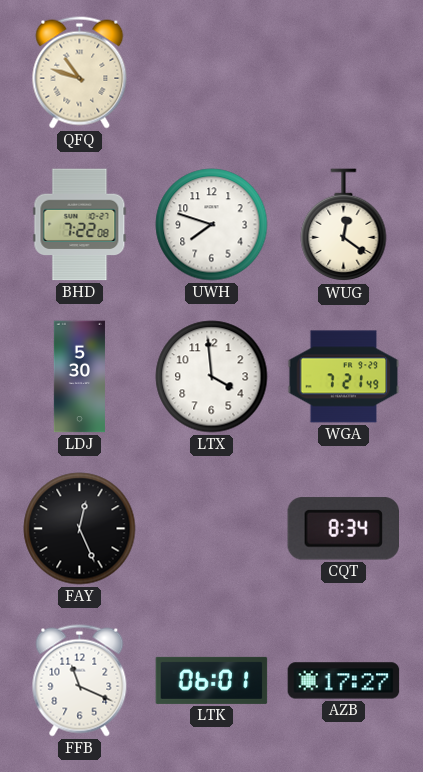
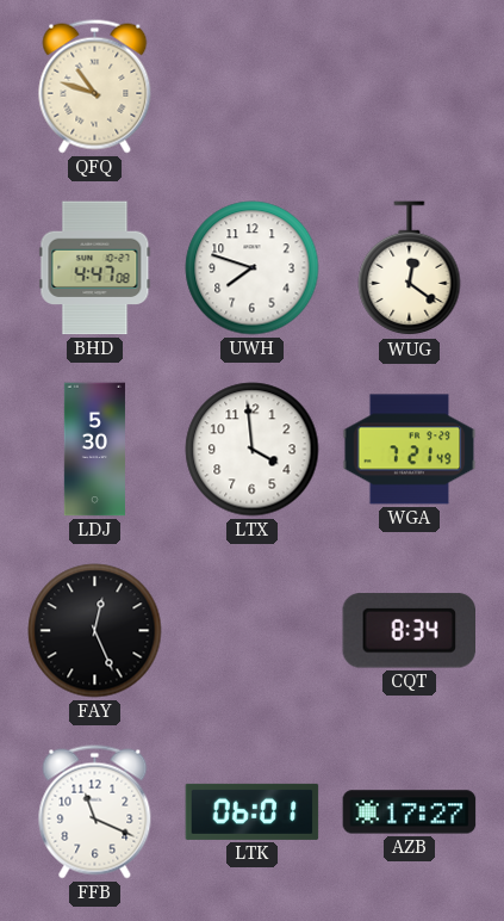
BHD: 7:22 -> 4:47
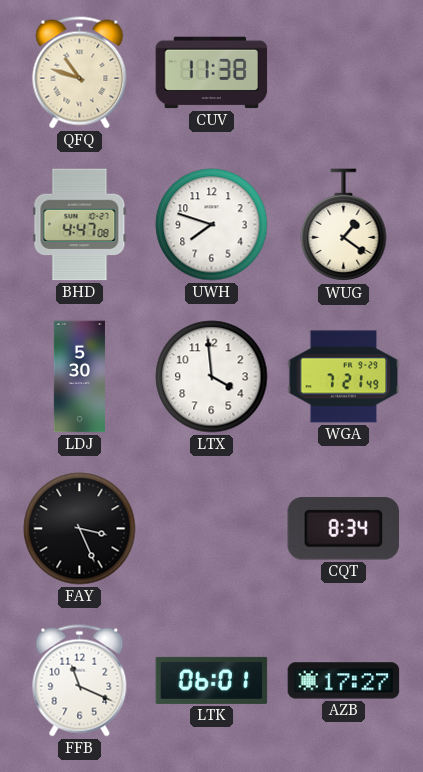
CUV: none -> 11:38
WUG: 12:21 -> 1:21
FAY: 12:26 -> 3:26
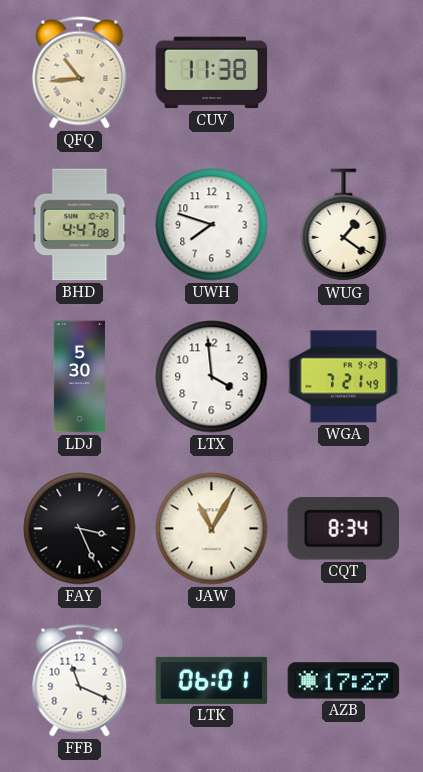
QFQ: 10:48 -> 10:44
JAW: none -> 11:05
